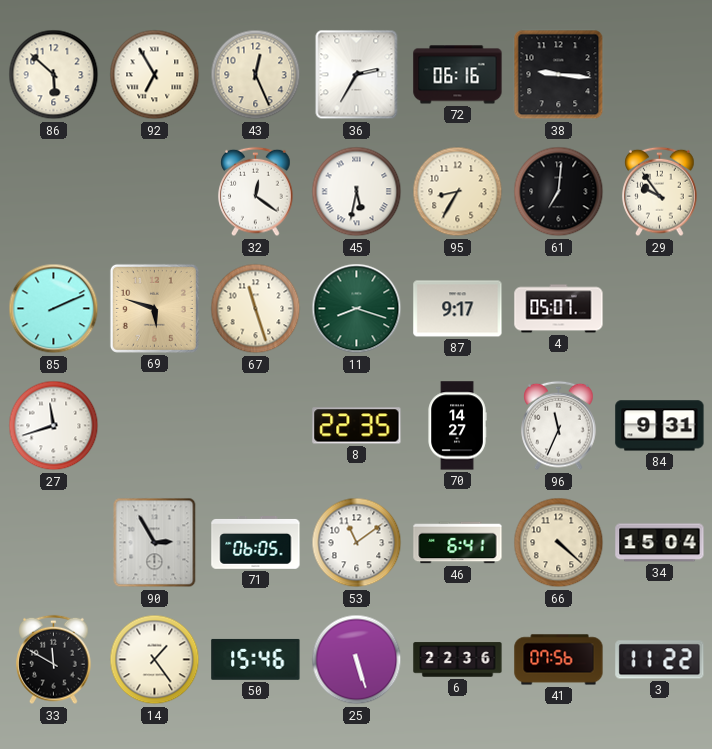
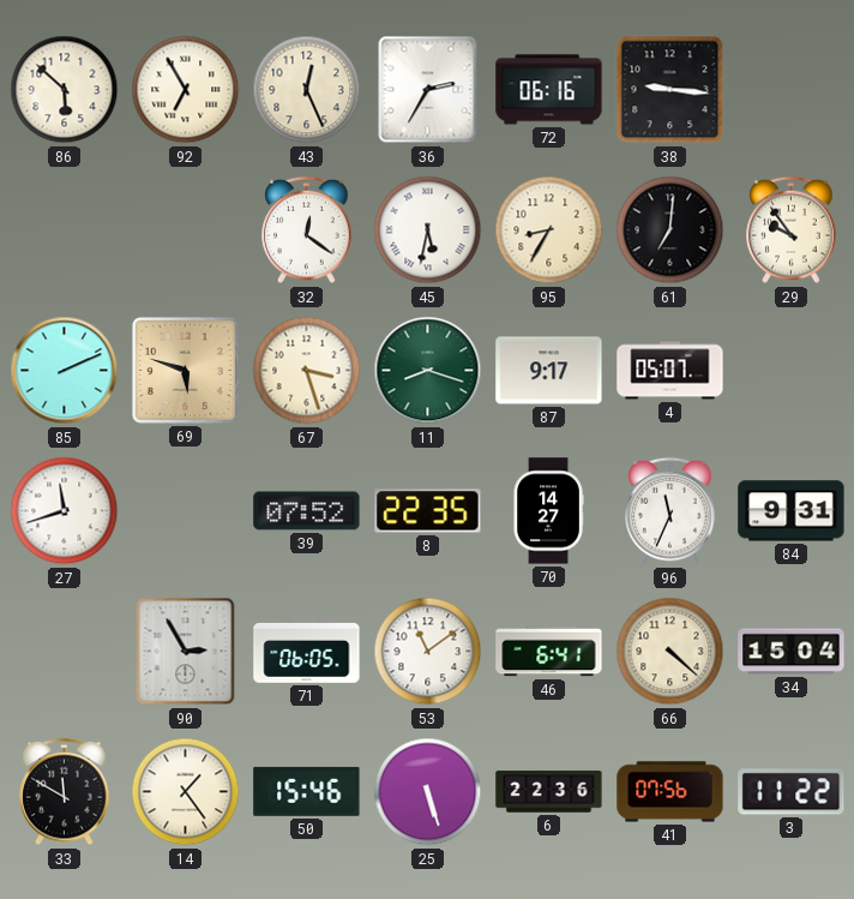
67: 11:27 -> 3:27
39: none -> 07:52
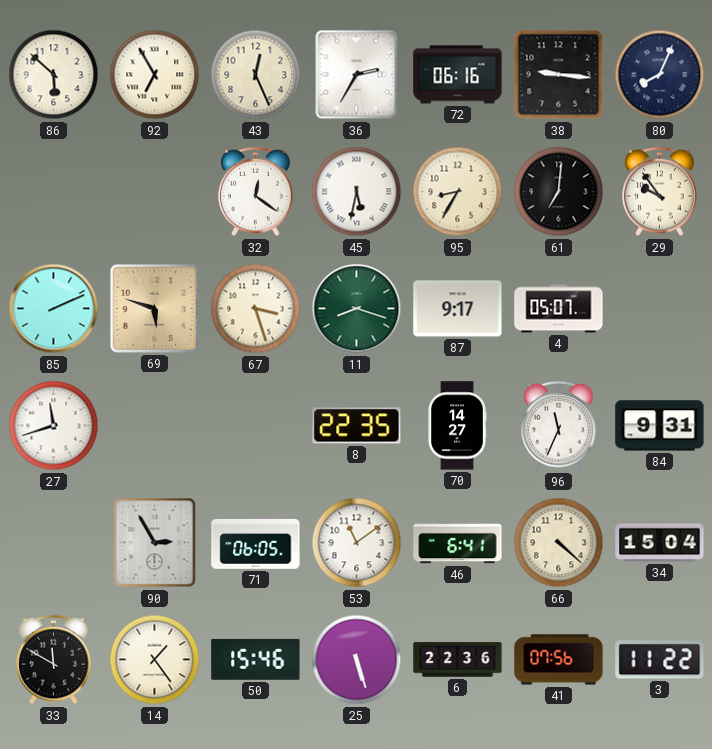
80: none -> 8:04
39: 07:52 -> none
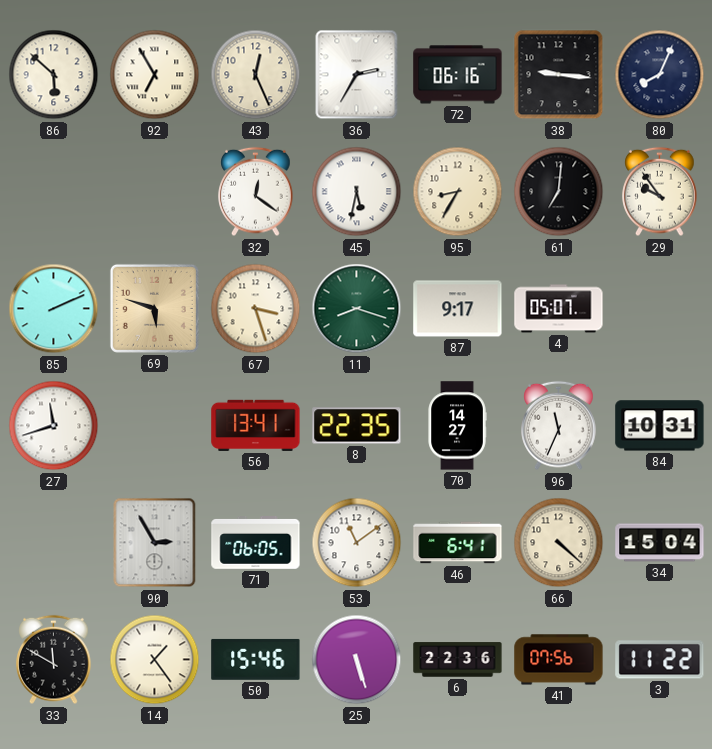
56: none -> 13:41
84: 9:31 -> 10:31
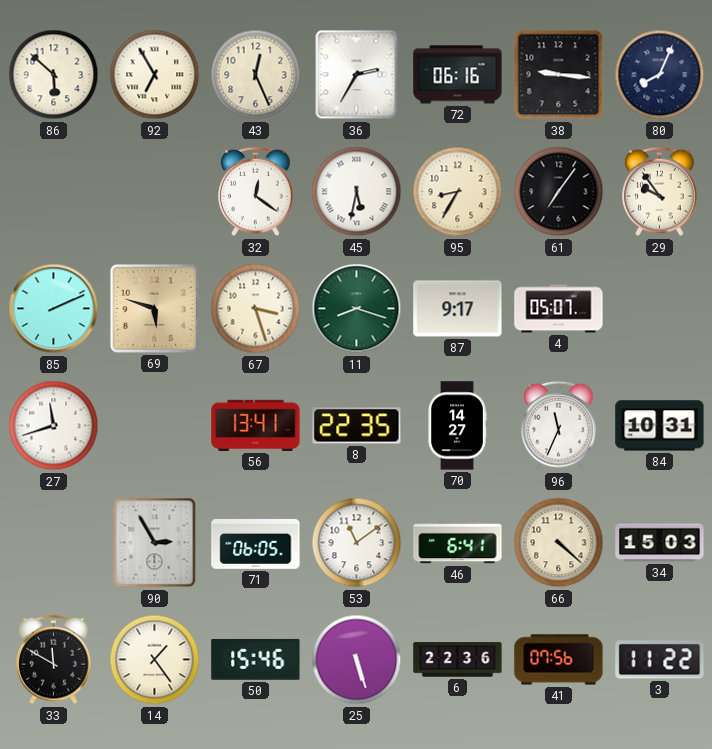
61: 7:01 -> 7:06
34: 15:04 -> 15:03
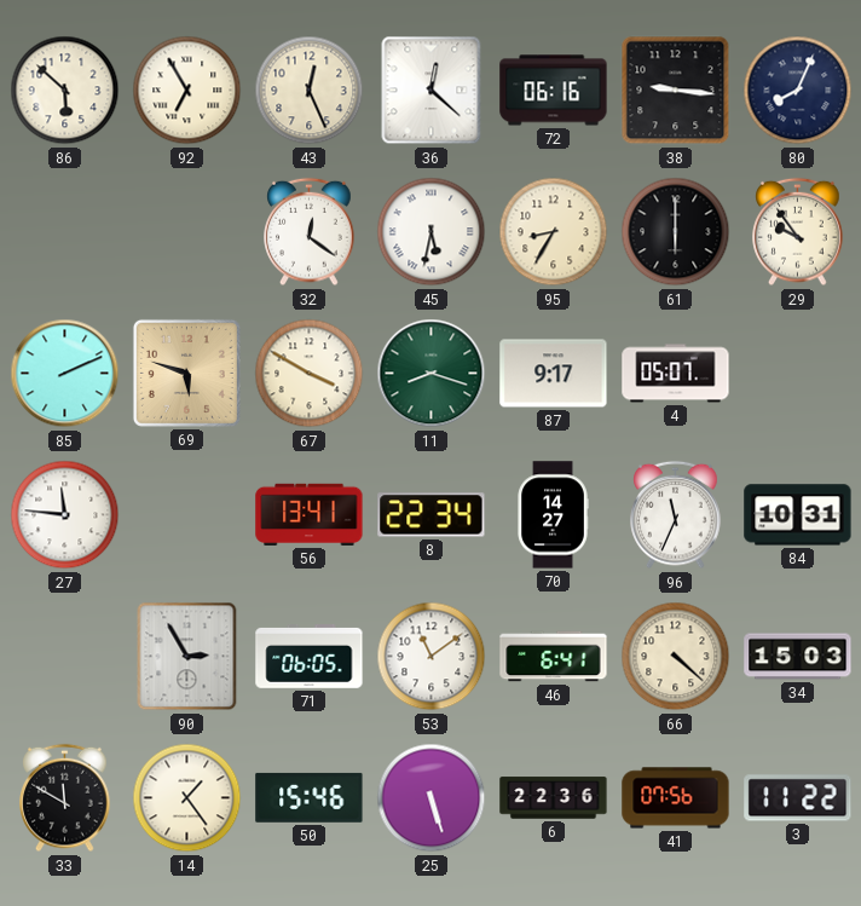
36: 2:35 -> 12:22
61: 7:06 -> 6:00
67: 3:27 -> 3:50
27: 11:42 -> 11:46
8: 22:35 -> 22:34
